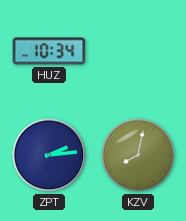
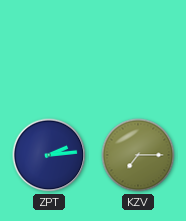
HUZ: 10:34 -> none
KZV: 8:02 -> 7:15
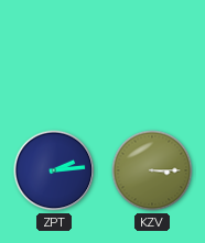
KZV: 7:15 -> 3:15
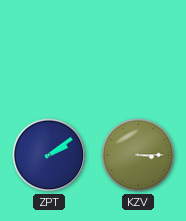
ZPT: 2:14 -> 2:09
